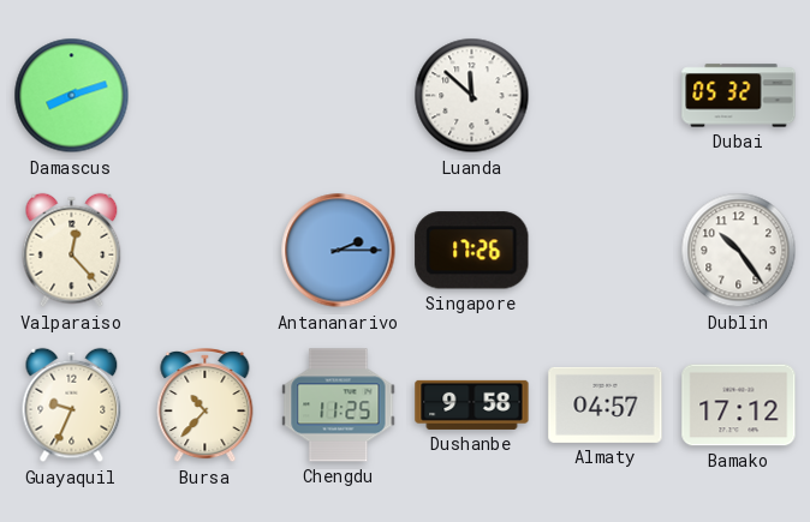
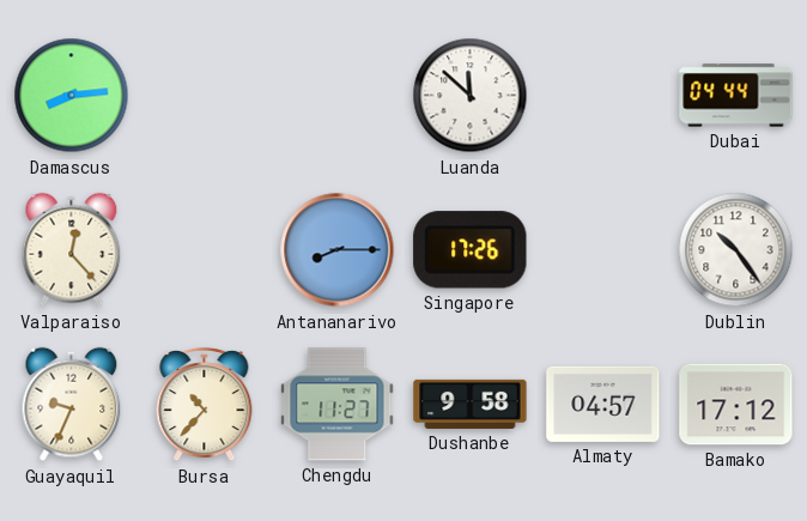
Damascus: 8:12 -> 8:14
Dubai: 05:32 -> 04:44
Antananarivo: 2:15 -> 8:15
Chengdu: 11:25 -> 11:27
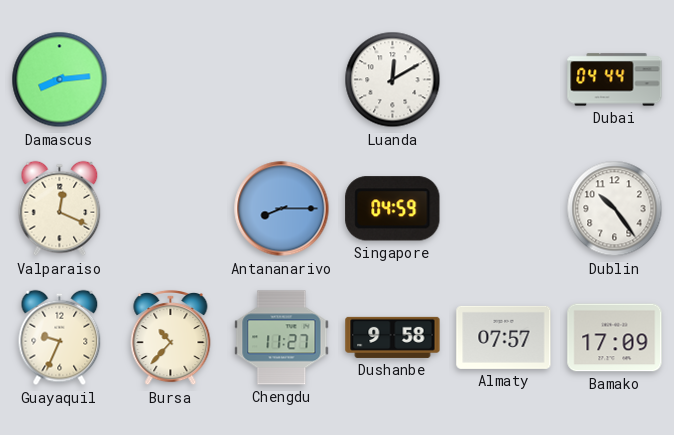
Luanda: 11:52 -> 12:10
Valparaiso: 12:23 -> 12:19
Singapore: 17:26 -> 04:59
Almaty: 04:57 -> 07:57
Bamako: 17:12 -> 17:09
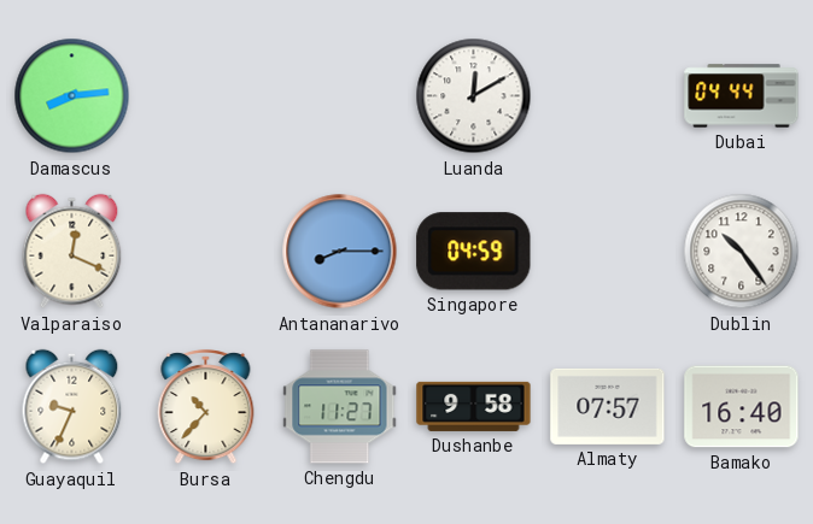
Bamako: 17:09 -> 16:40
